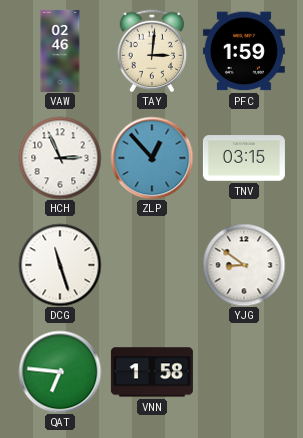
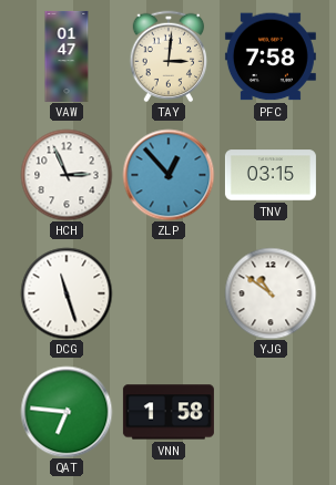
VAW: 02:46 -> 01:47
PFC: 1:59 -> 7:58
YJG: 8:51 -> 10:51
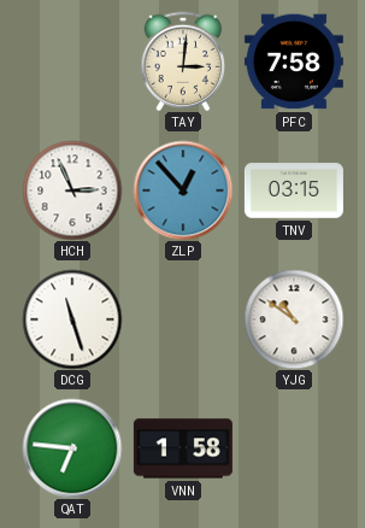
VAW: 01:47 -> none
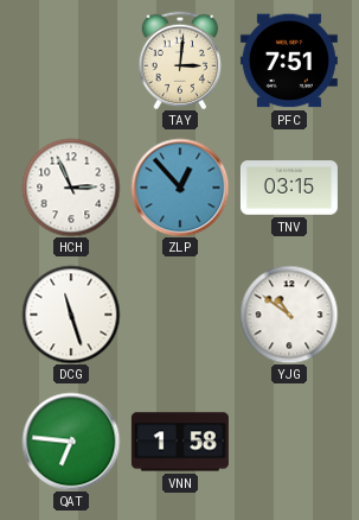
PFC: 7:58 -> 7:51
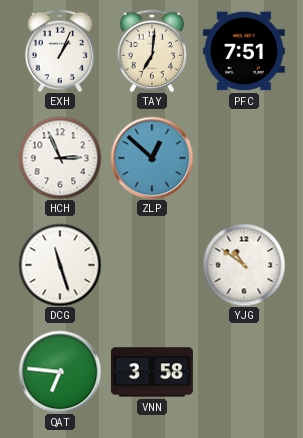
EXH: none -> 1:04
TAY: 3:01 -> 7:01
ZLP: 12:53 -> 12:52
TNV: 03:15 -> none
VNN: 1:58 -> 3:58
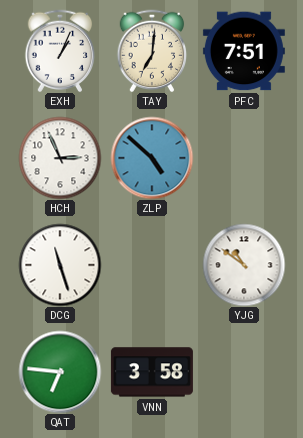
ZLP: 12:52 -> 4:52
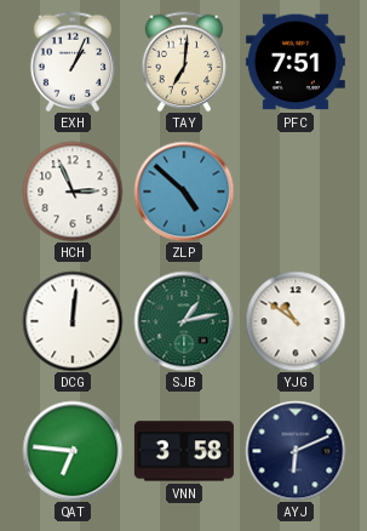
DCG: 11:27 -> 12:01
SJB: none -> 1:13
AYJ: none -> 6:11
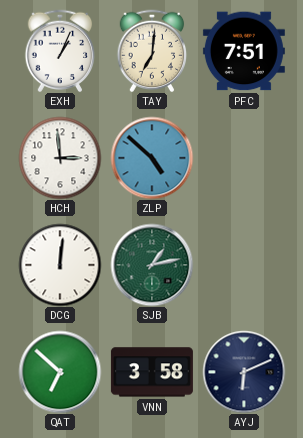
HCH: 2:56 -> 2:59
YJG: 10:51 -> none
QAT: 6:46 -> 6:52
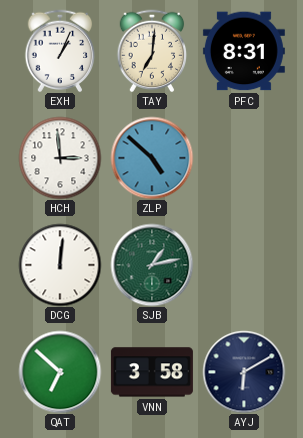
PFC: 7:51 -> 8:31
AYJ: 6:11 -> 6:10
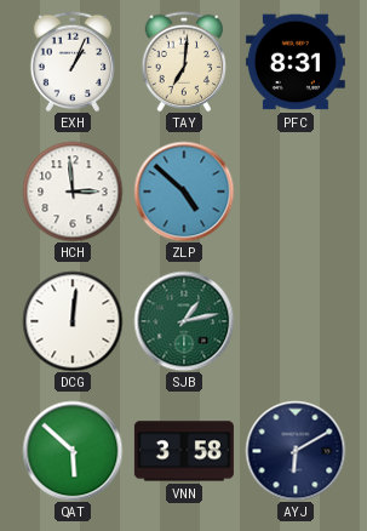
QAT: 6:52 -> 5:52
